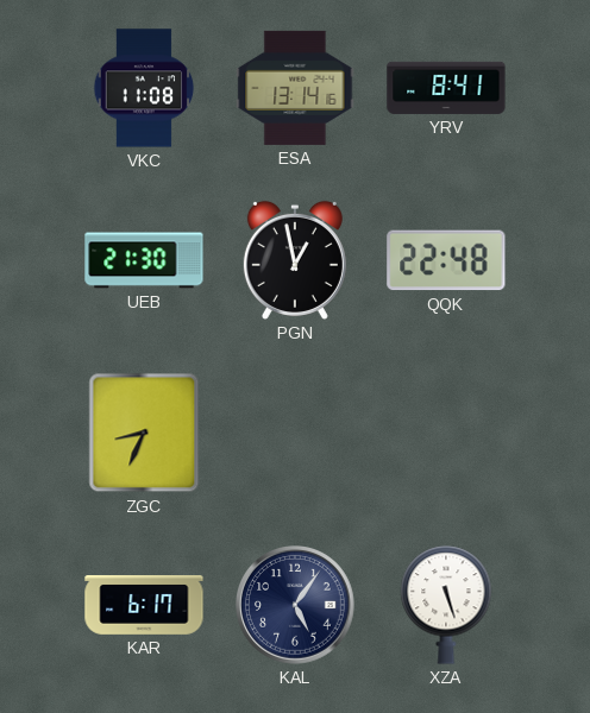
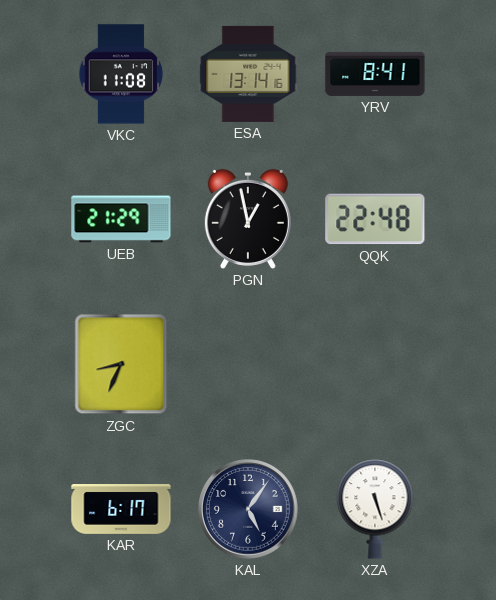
UEB: 21:30 -> 21:29
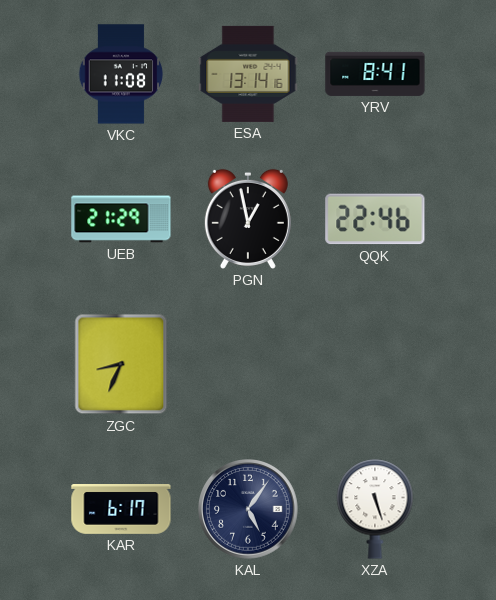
QQK: 22:48 -> 22:46
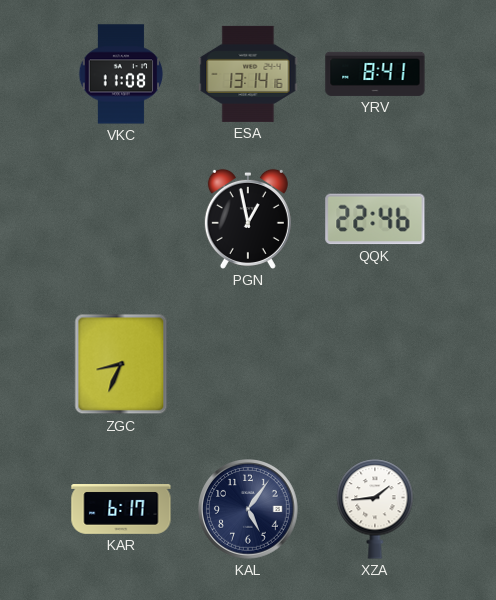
UEB: 21:29 -> none
XZA: 5:27 -> 1:44
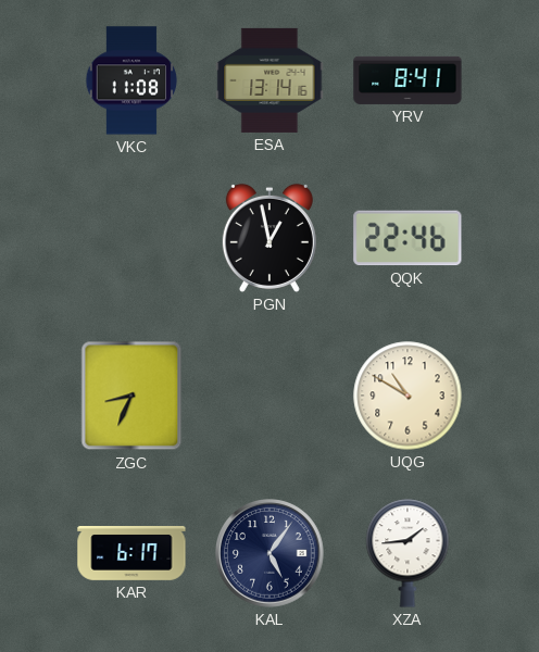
UQG: none -> 10:50
